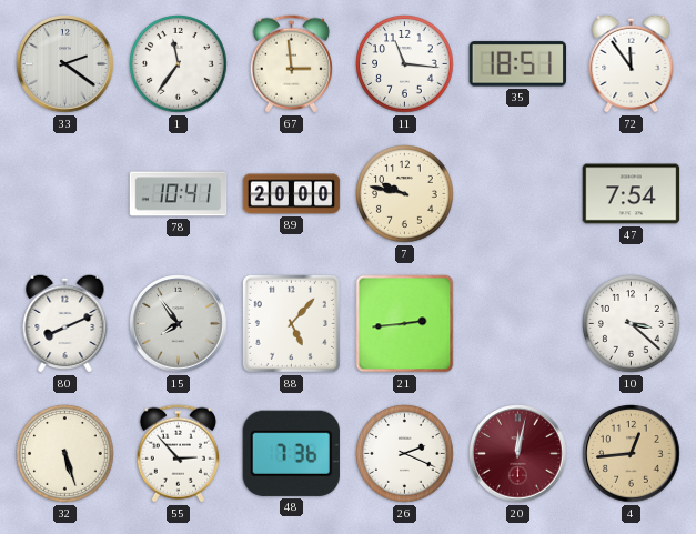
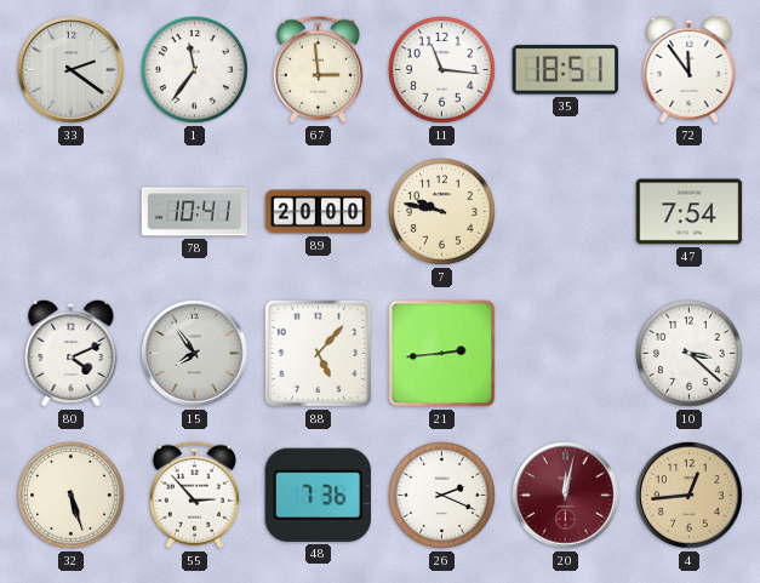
80: 8:11 -> 4:11
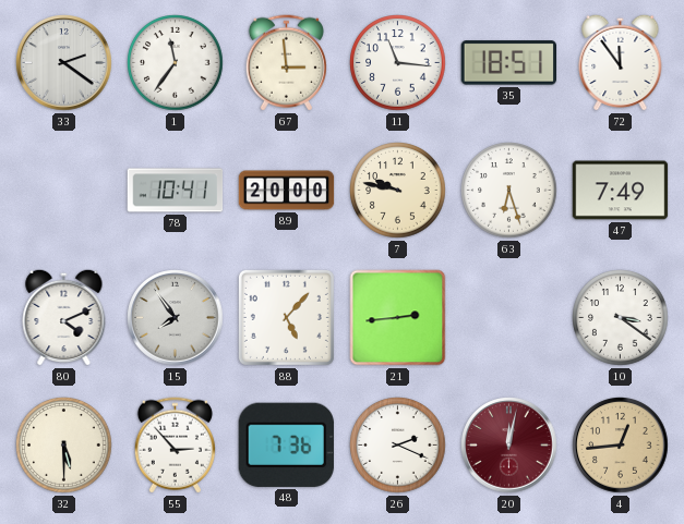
63: none -> 6:27
47: 7:54 -> 7:49
10: 3:22 -> 3:21
32: 5:27 -> 5:30
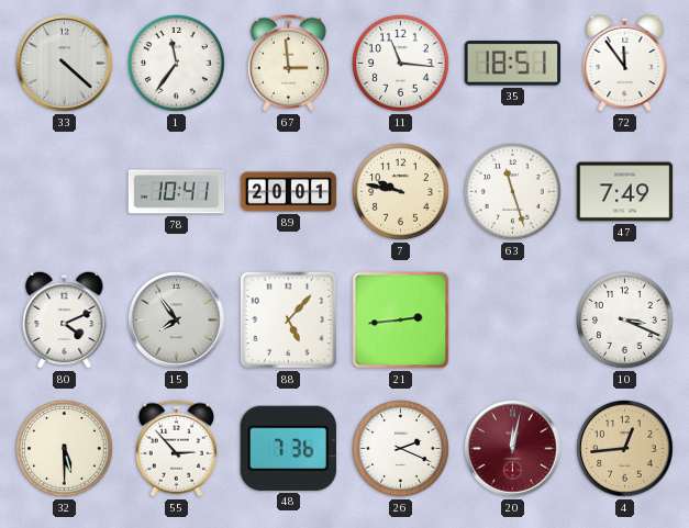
33: 2:21 -> 4:22
89: 20:00 -> 20:01
63: 6:27 -> 11:27
10: 3:21 -> 3:19
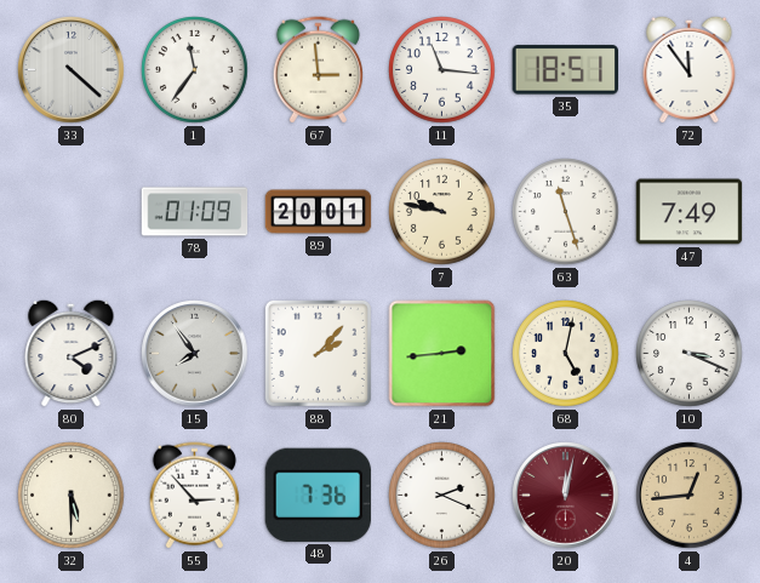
78: 10:41 -> 01:09
88: 5:07 -> 2:07
68: none -> 5:02
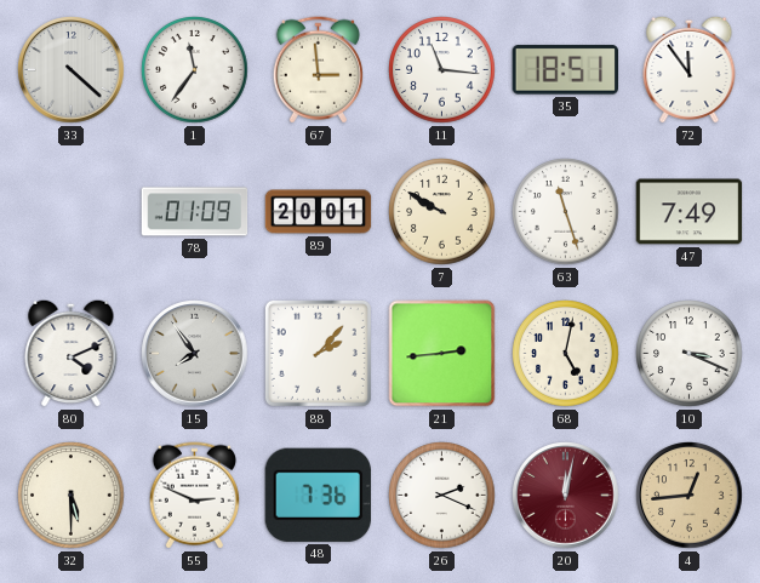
7: 9:47 -> 9:50
55: 2:53 -> 2:49
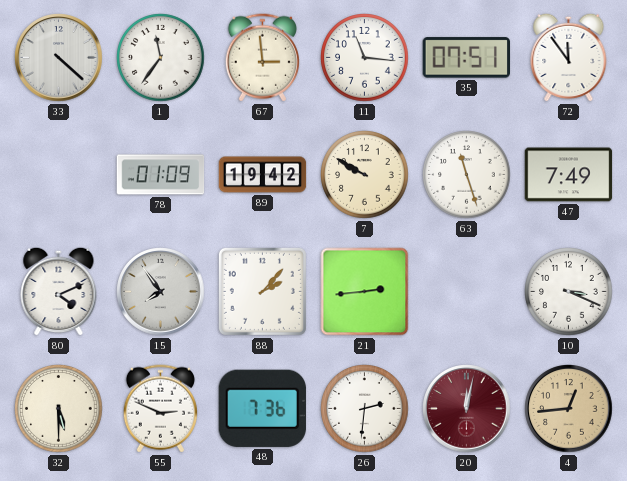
35: 18:51 -> 07:51
89: 20:01 -> 19:42
68: 5:02 -> none
26: 2:19 -> 2:31
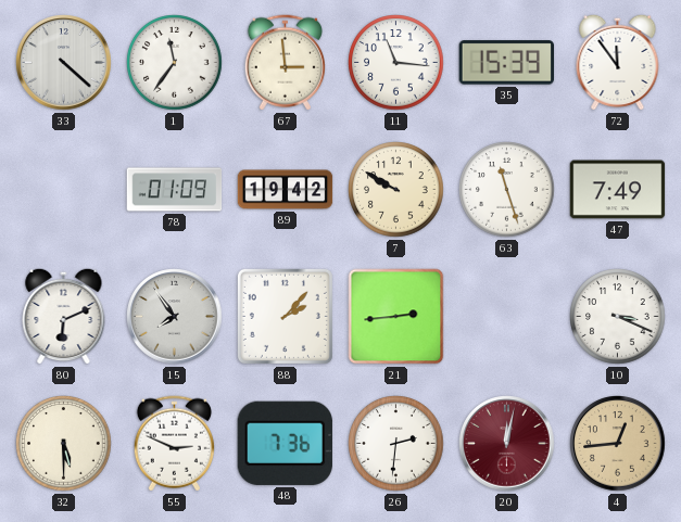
35: 07:51 -> 15:39
80: 4:11 -> 6:11
